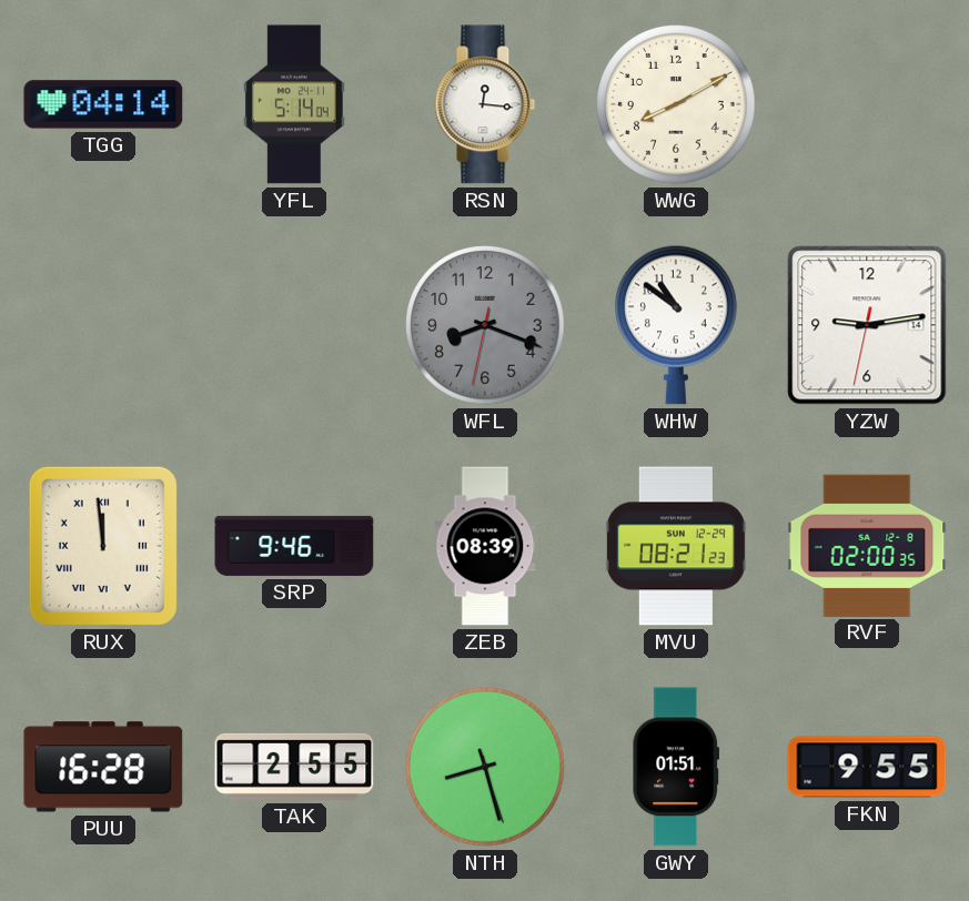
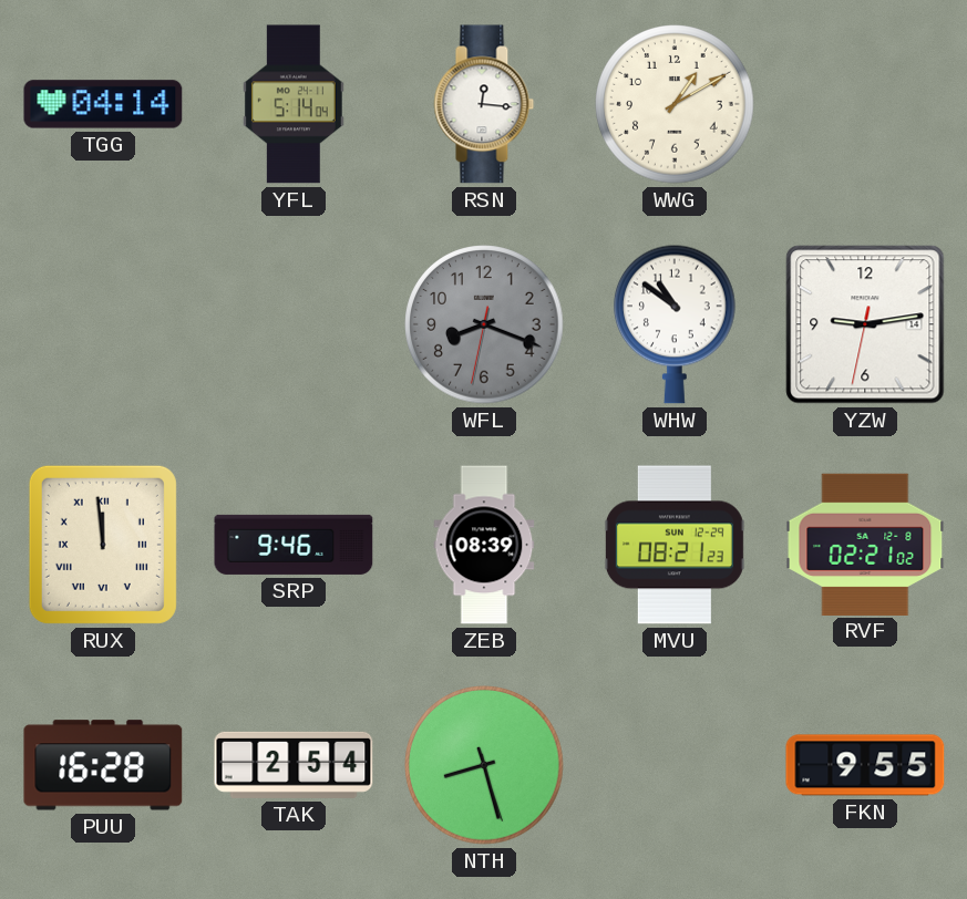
WWG: 8:10 -> 1:10
RVF: 02:00 -> 02:21
TAK: 2:55 -> 2:54
GWY: 01:51 -> none
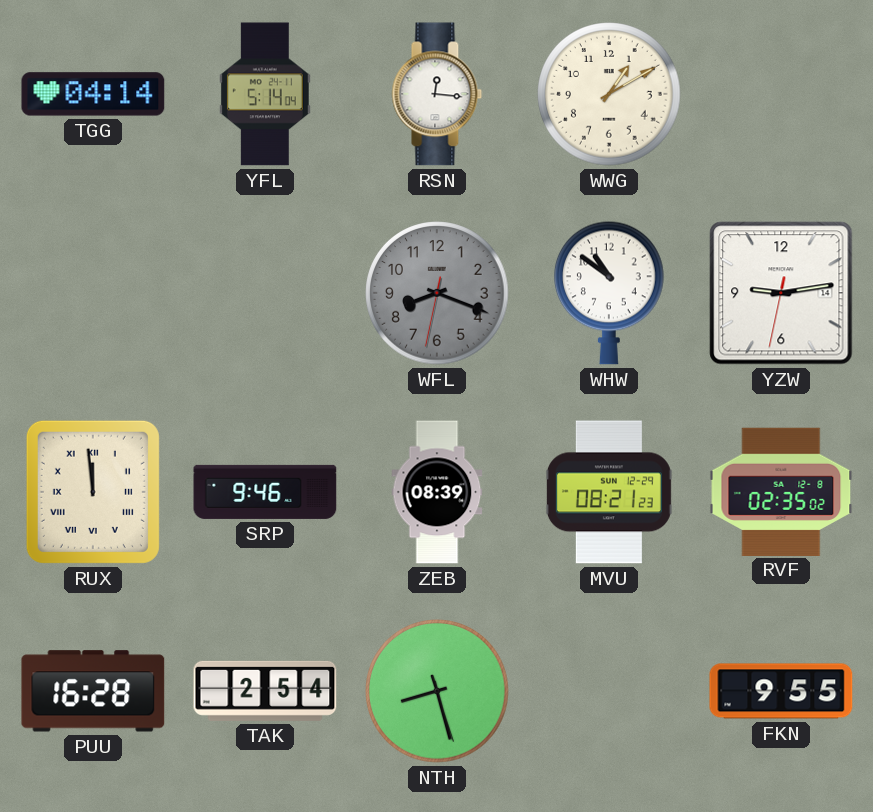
RVF: 02:21 -> 02:35
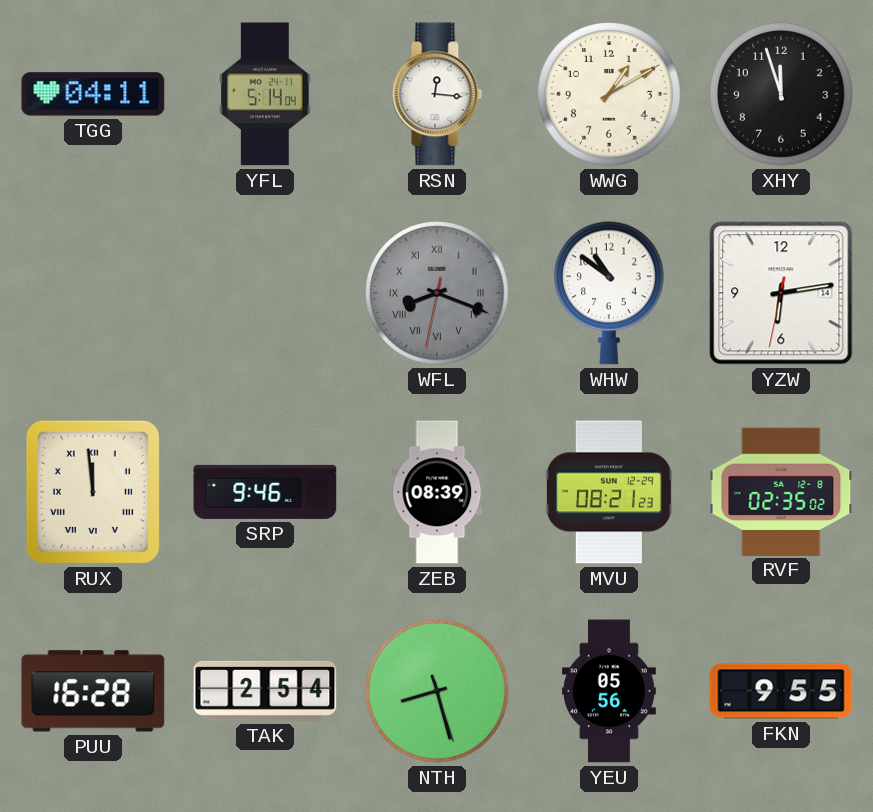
TGG: 04:14 -> 04:11
XHY: none -> 11:57
WFL numerals: Arabic -> Roman
YZW: 9:13 -> 6:13
YEU: none -> 05:56
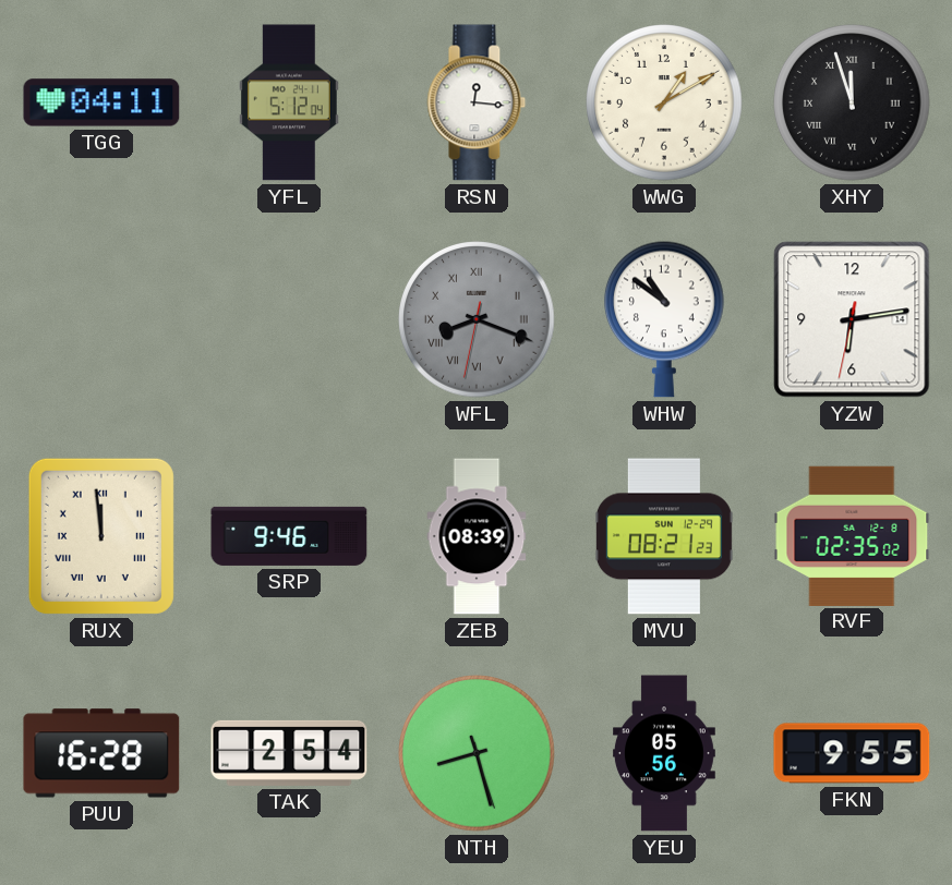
YFL: 5:14 -> 5:12
XHY numerals: Arabic -> Roman
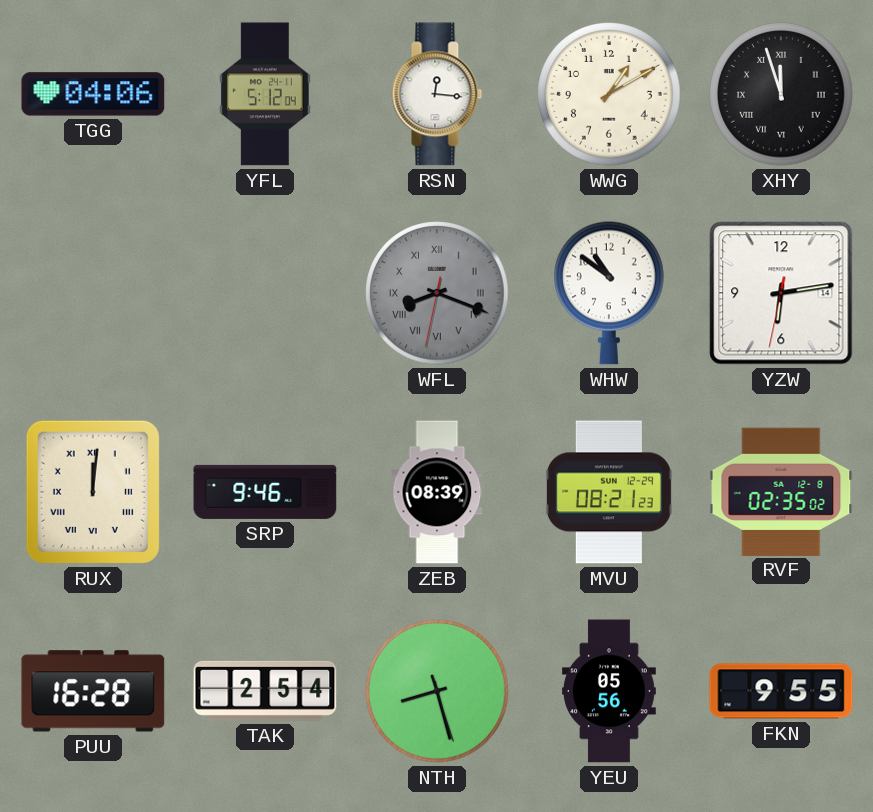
TGG: 04:11 -> 04:06
RUX: 11:59 -> 12:01
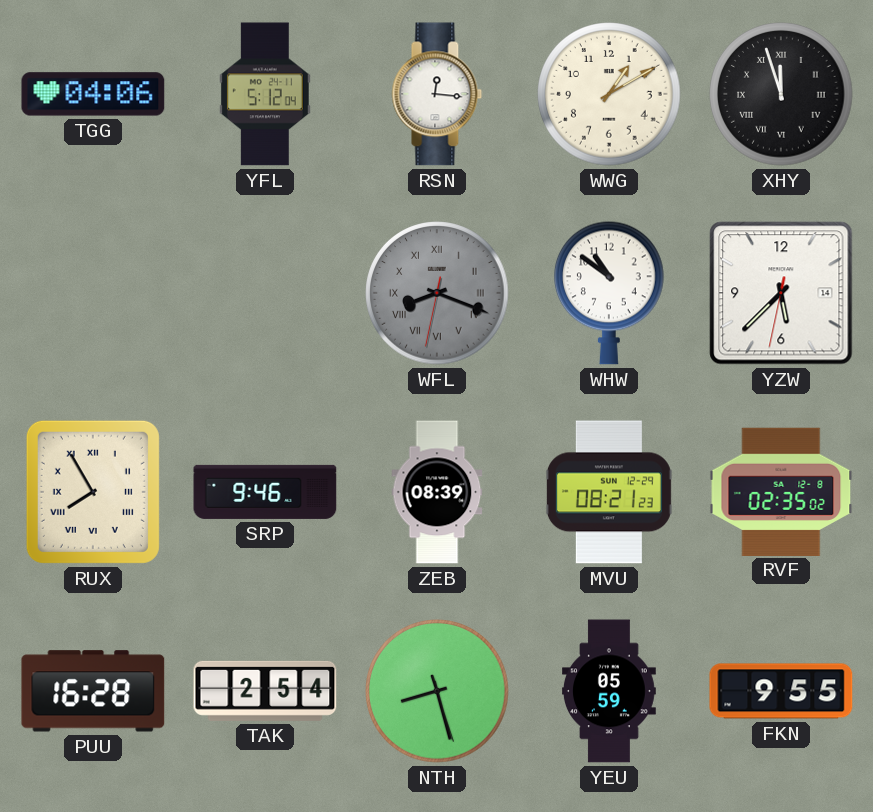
YZW: 6:13 -> 5:37
RUX: 12:01 -> 7:55
YEU: 05:56 -> 05:59
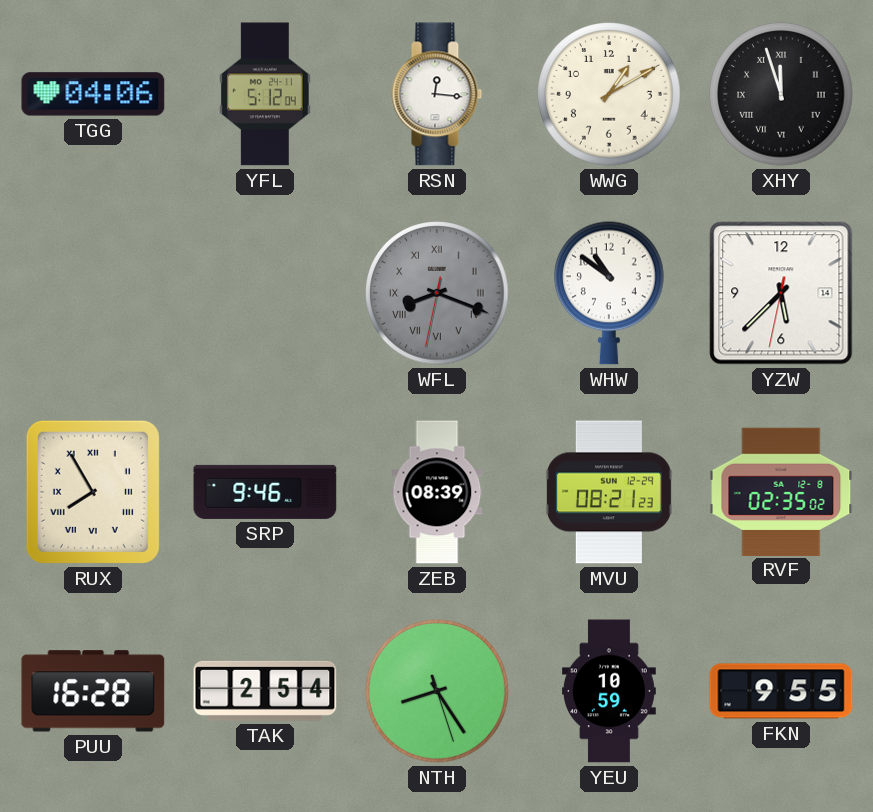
NTH: 8:27 -> 8:24
YEU: 05:59 -> 10:59
